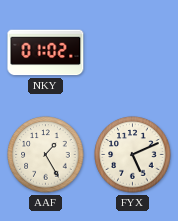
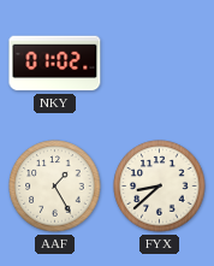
FYX: 5:11 -> 8:38
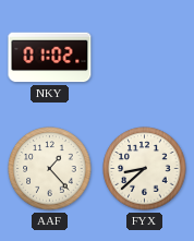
AAF: 1:25 -> 1:23
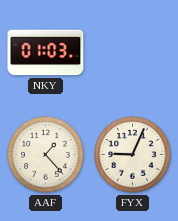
NKY: 01:02 -> 01:03
FYX: 8:38 -> 9:04
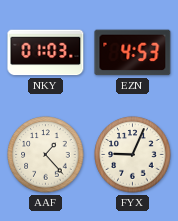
EZN: none -> 4:53
